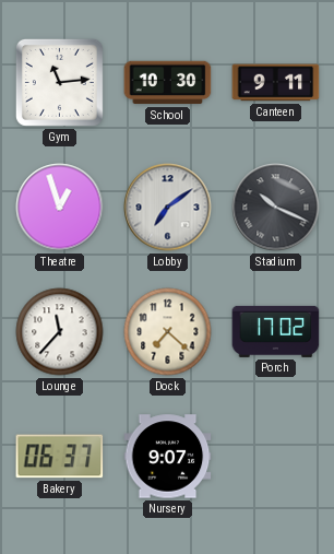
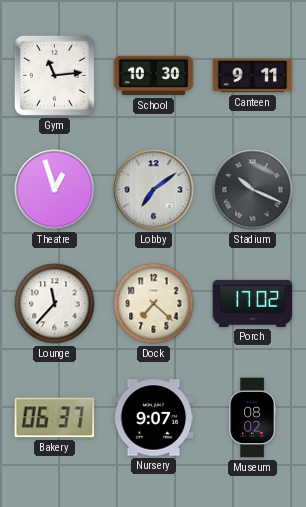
Museum: none -> 08:02
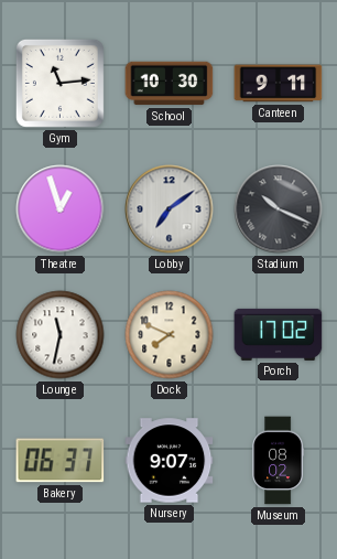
Lounge: 11:37 -> 11:32
Dock: 7:22 -> 7:49
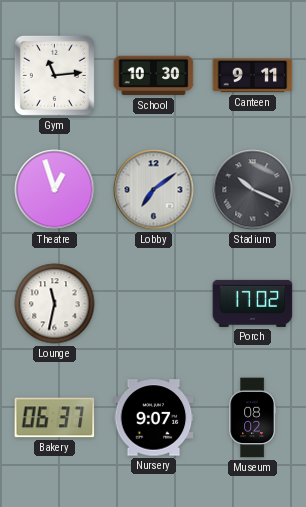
Dock: 7:49 -> none
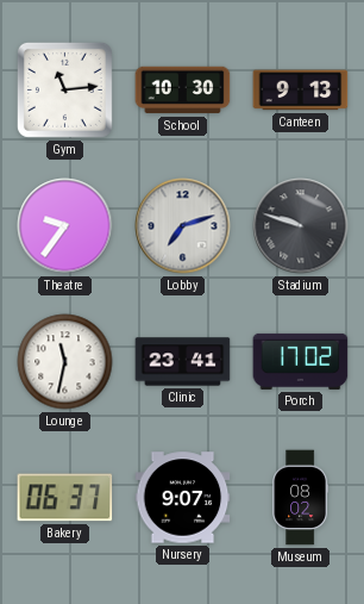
Canteen: 9:11 -> 9:13
Theatre: 12:57 -> 9:36
Lobby: 7:09 -> 7:12
Stadium: 10:19 -> 9:48
Clinic: none -> 23:41
